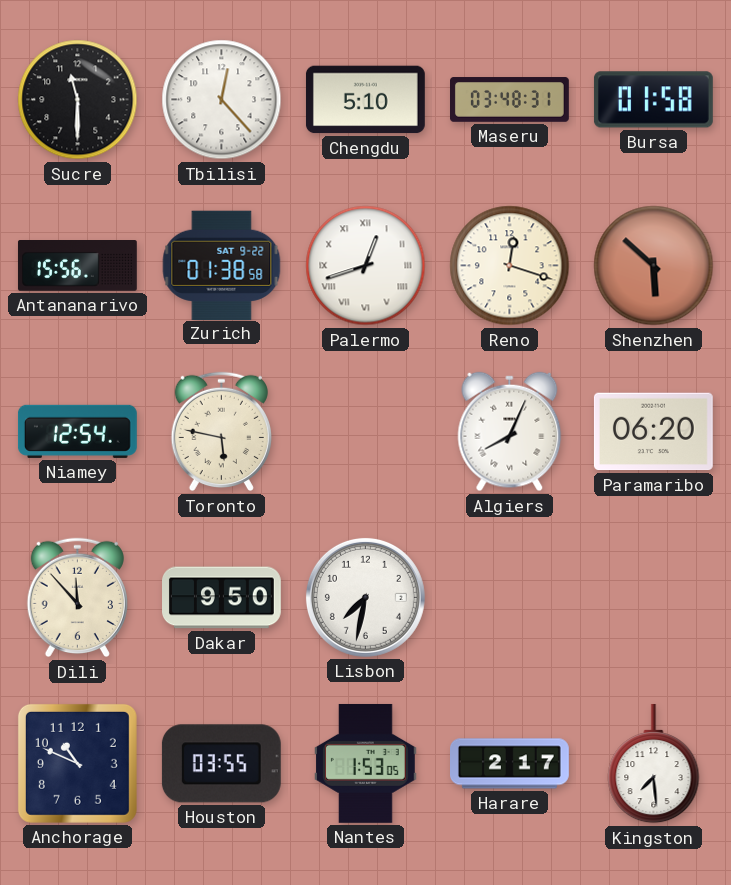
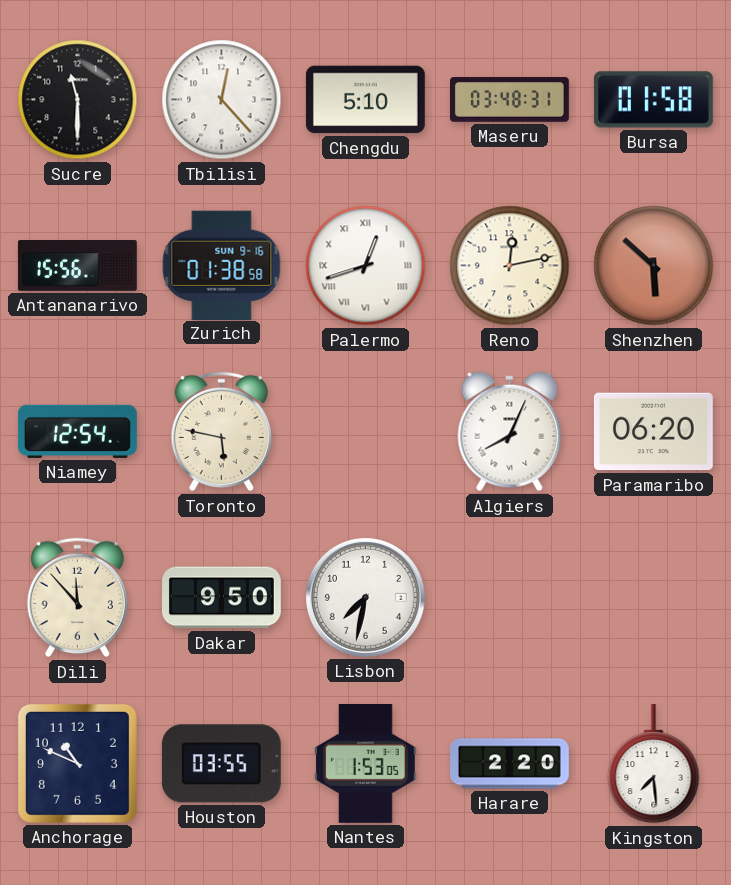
Zurich date: SAT 9-22 -> SUN 9-16
Reno: 12:18 -> 12:13
Harare: 2:17 -> 2:20
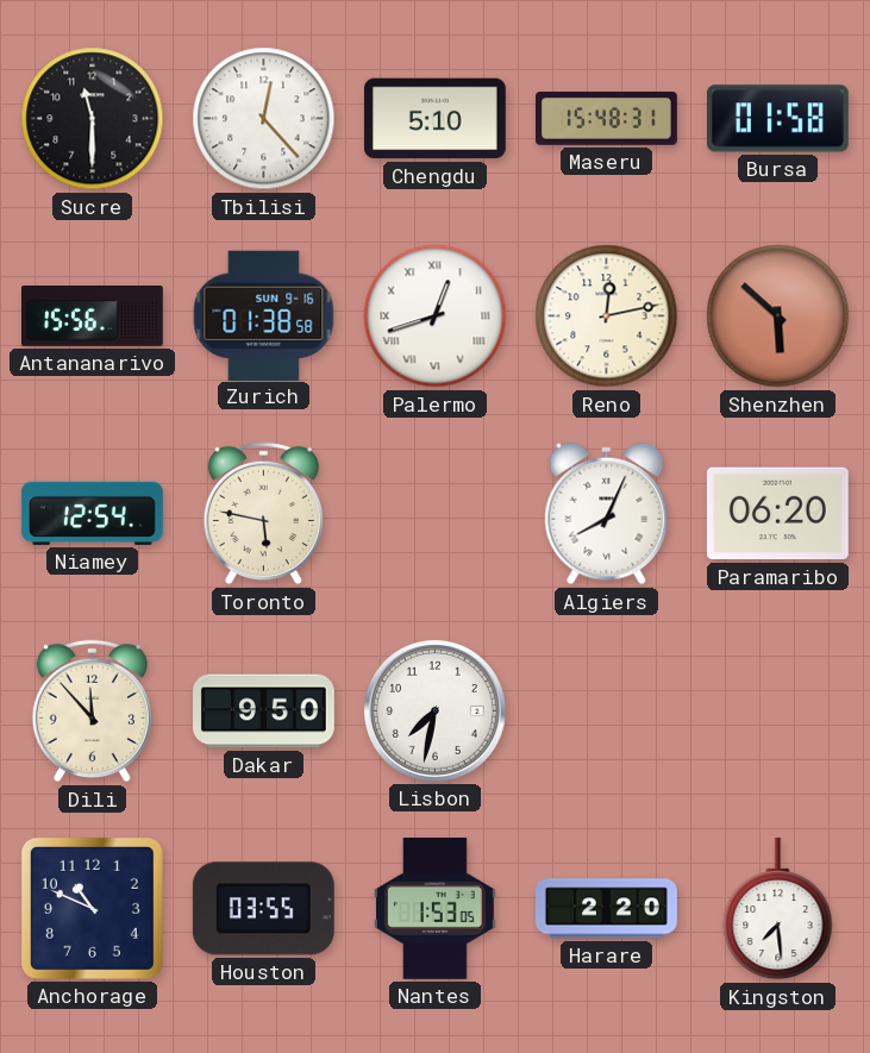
Maseru: 03:48 -> 15:48
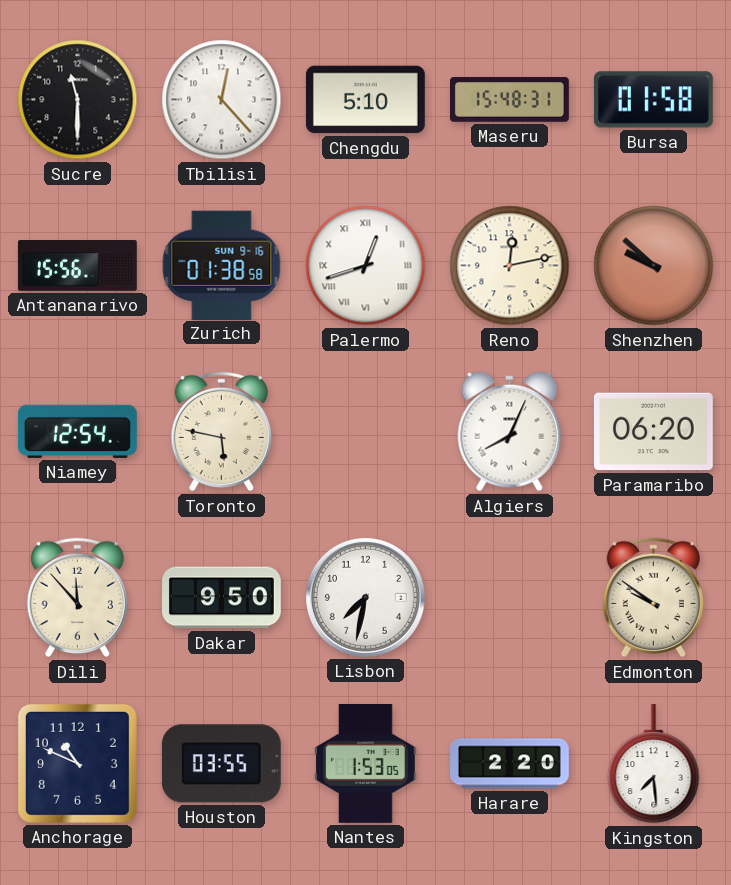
Shenzhen: 5:52 -> 9:52
Edmonton: none -> 9:51
